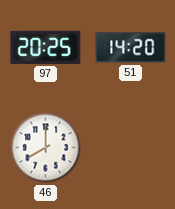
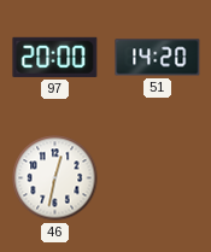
97: 20:25 -> 20:00
46: 8:00 -> 12:32
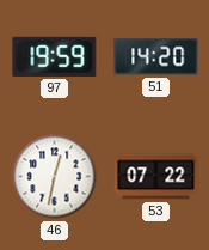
97: 20:00 -> 19:59
53: none -> 07:22
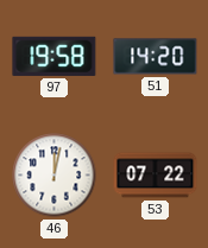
97: 19:59 -> 19:58
46: 12:32 -> 12:02
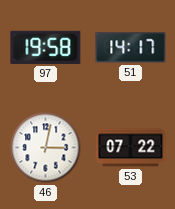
51: 14:20 -> 14:17
46: 12:02 -> 3:02
